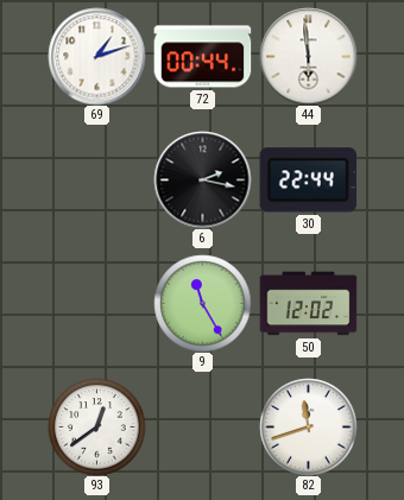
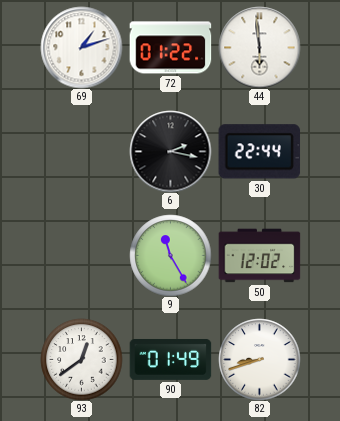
72: 00:44 -> 01:22
90: none -> 01:49
82: 11:42 -> 8:42
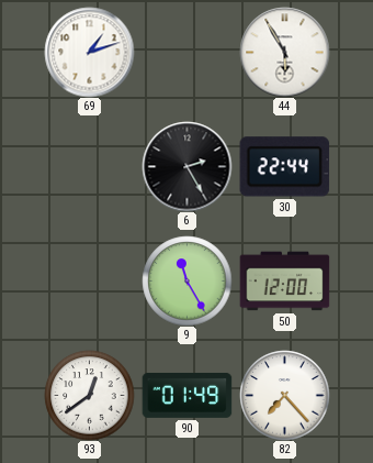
72: 01:22 -> none
44: 5:59 -> 5:55
6: 2:17 -> 2:25
50: 12:02 -> 12:00
82: 8:42 -> 7:23
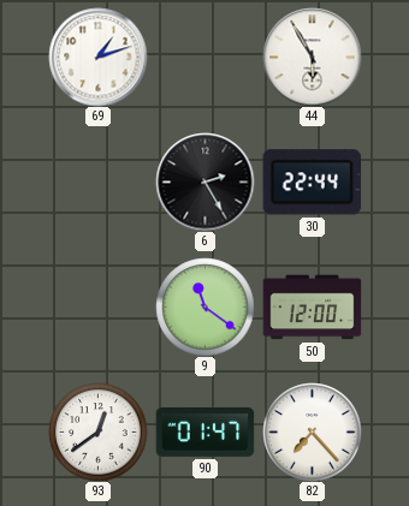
9: 11:25 -> 11:21
90: 01:49 -> 01:47
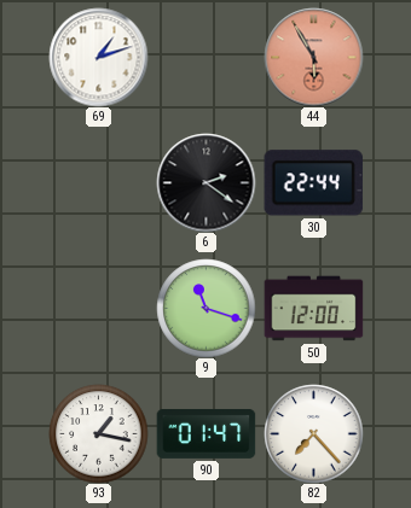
44 dial: white -> salmon
6: 2:25 -> 2:21
9: 11:21 -> 11:18
93: 12:39 -> 1:17
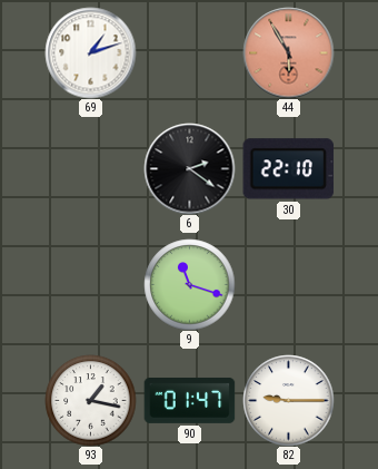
30: 22:44 -> 22:10
50: 12:00 -> none
82: 7:23 -> 9:15
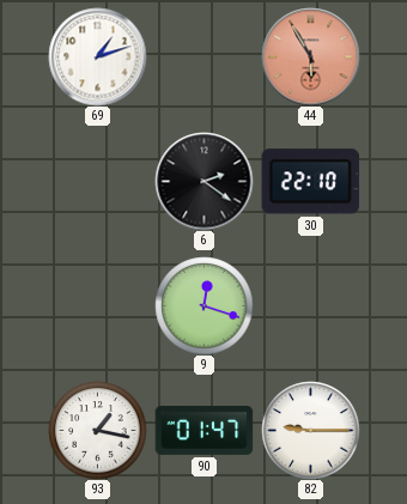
9: 11:18 -> 12:18
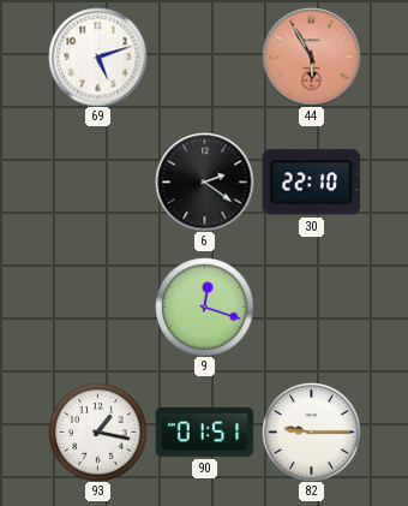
69: 1:12 -> 5:12
90: 01:47 -> 01:51
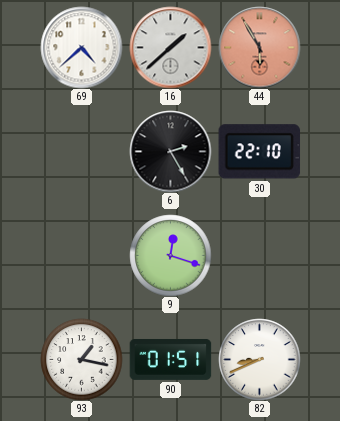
69: 5:12 -> 4:38
16: none -> 1:38
6: 2:21 -> 2:25
82: 9:15 -> 8:41
